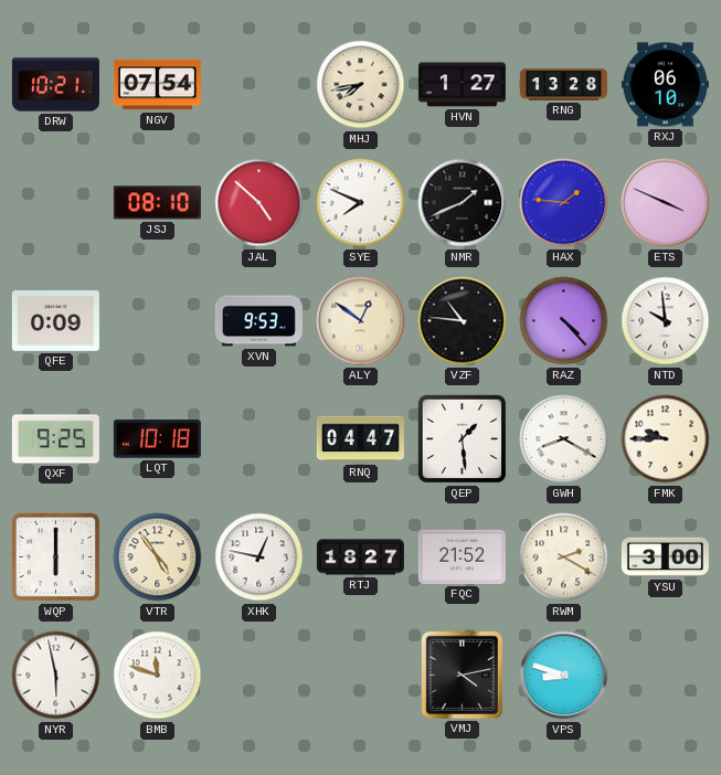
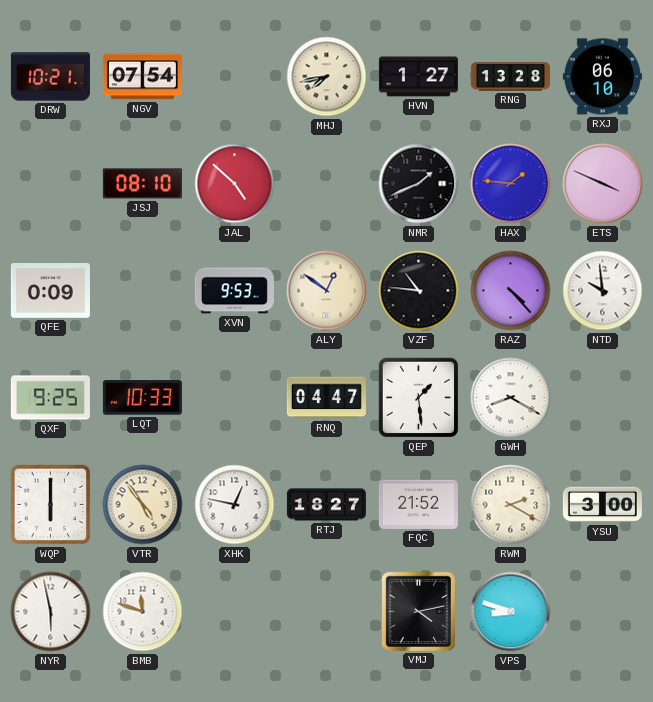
SYE: 7:49 -> none
LQT: 10:18 -> 10:33
FMK: 9:45 -> none
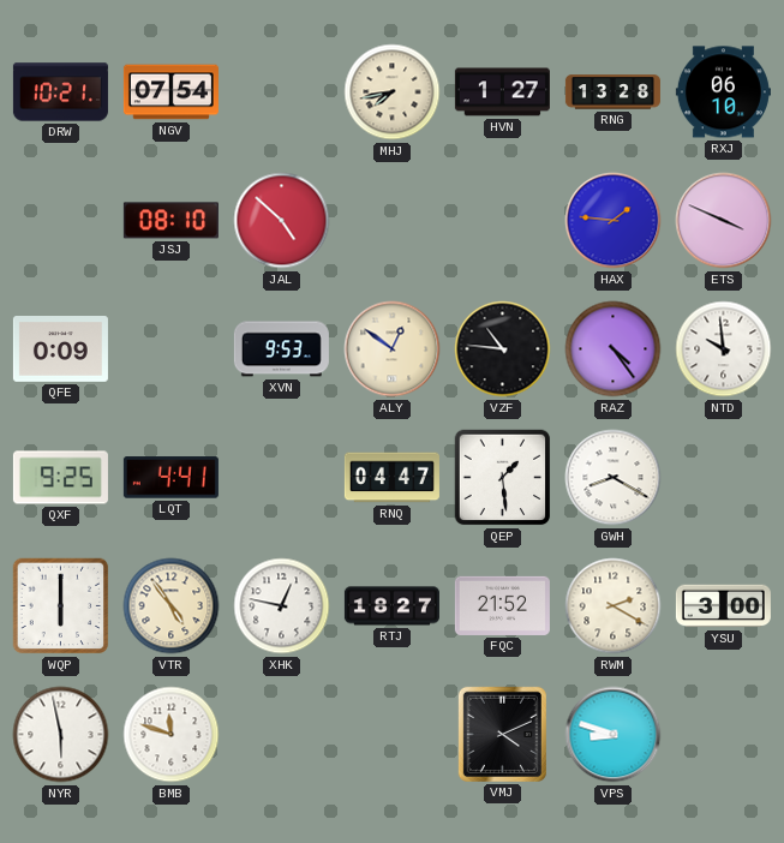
NMR: 1:41 -> none
RAZ: 4:23 -> 4:24
LQT: 10:33 -> 4:41
VMJ: 4:13 -> 4:11
